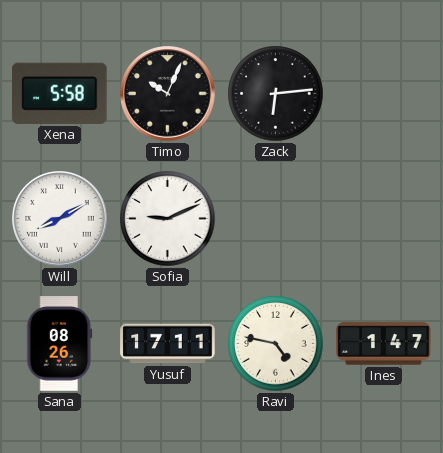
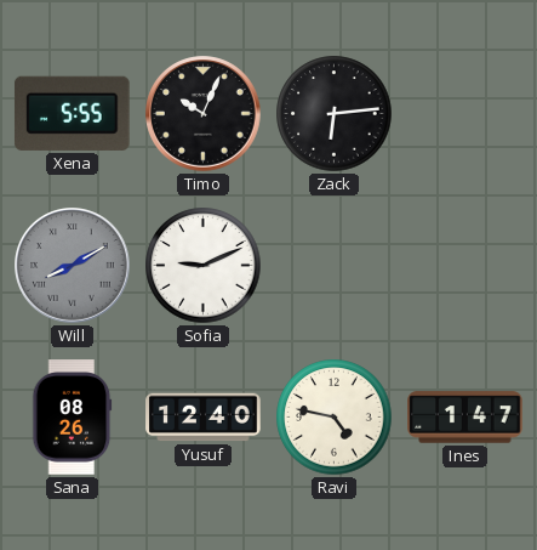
Xena: 5:58 -> 5:55
Will dial: white -> grey
Yusuf: 17:11 -> 12:40
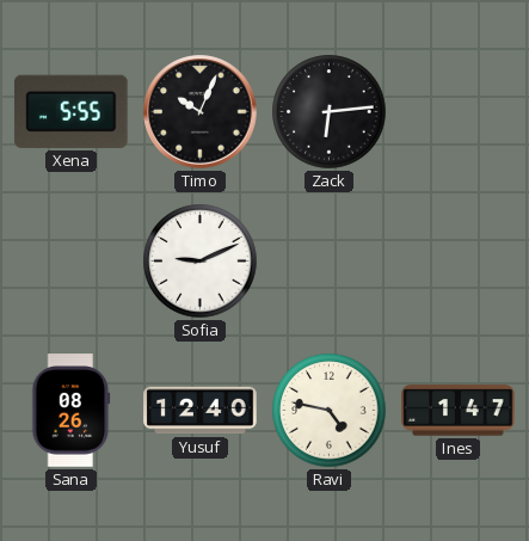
Will: 8:10 -> none
